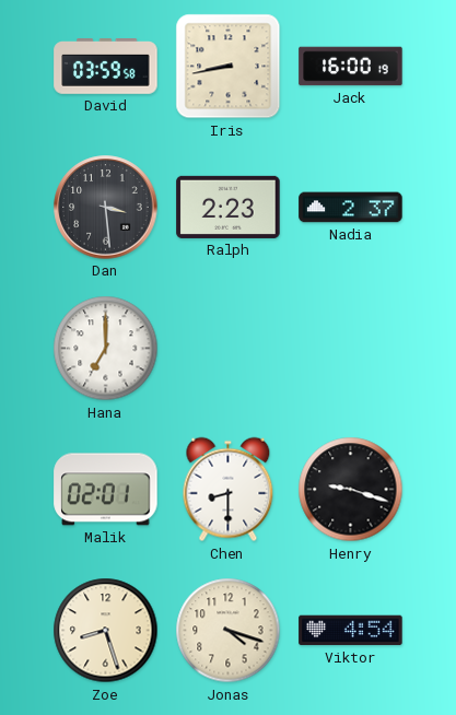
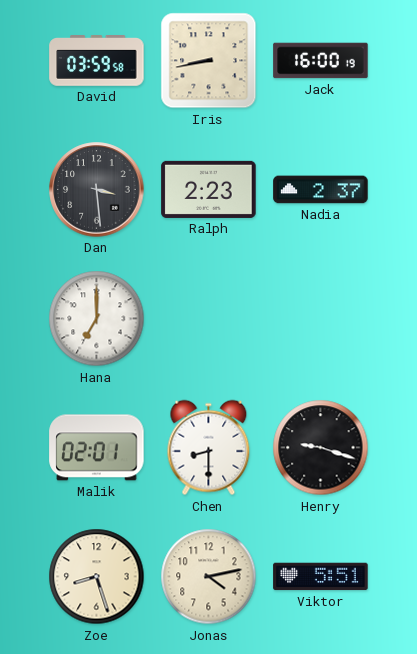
Jonas: 4:18 -> 4:13
Viktor: 4:54 -> 5:51
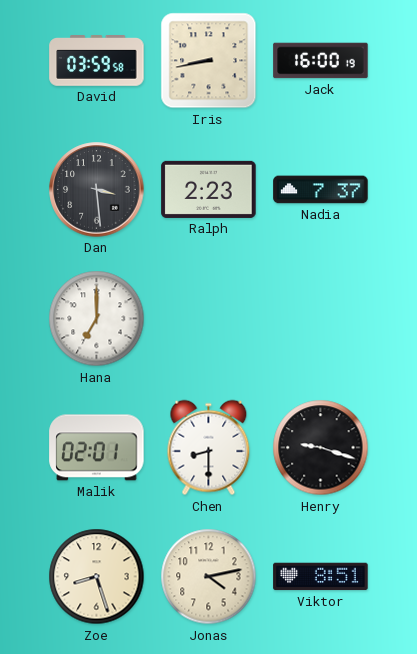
Nadia: 2:37 -> 7:37
Viktor: 5:51 -> 8:51
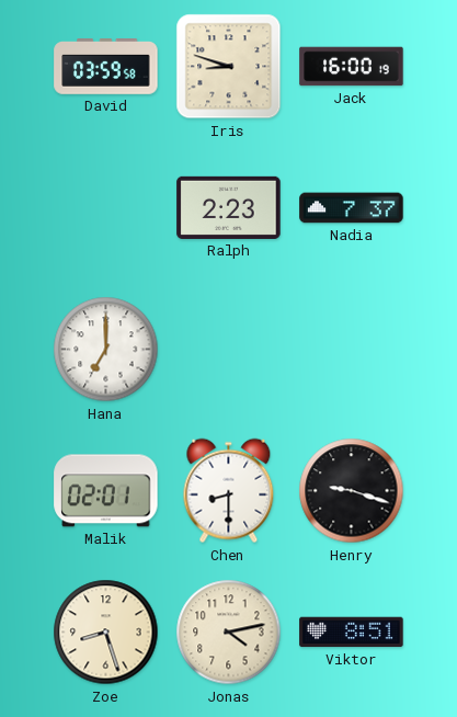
Iris: 8:43 -> 8:48
Dan: 3:29 -> none
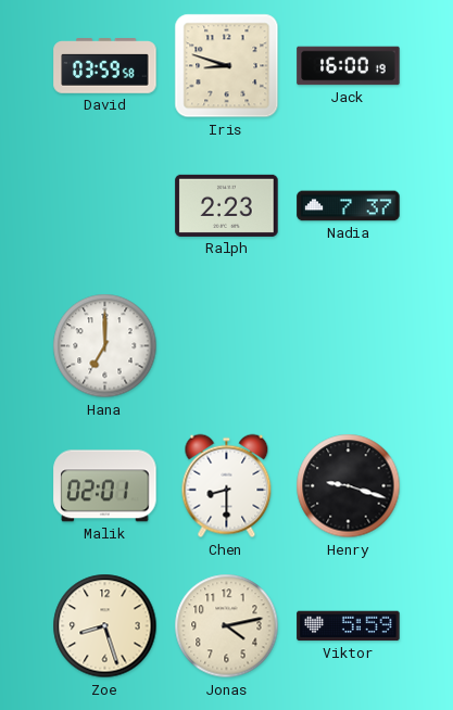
Viktor: 8:51 -> 5:59
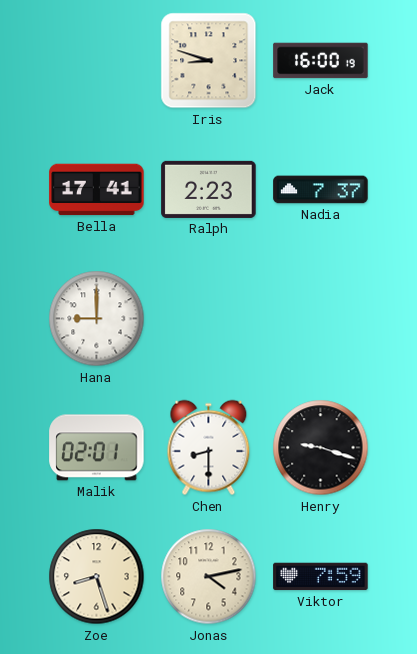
David: 03:59 -> none
Bella: none -> 17:41
Hana: 7:00 -> 9:00
Viktor: 5:59 -> 7:59
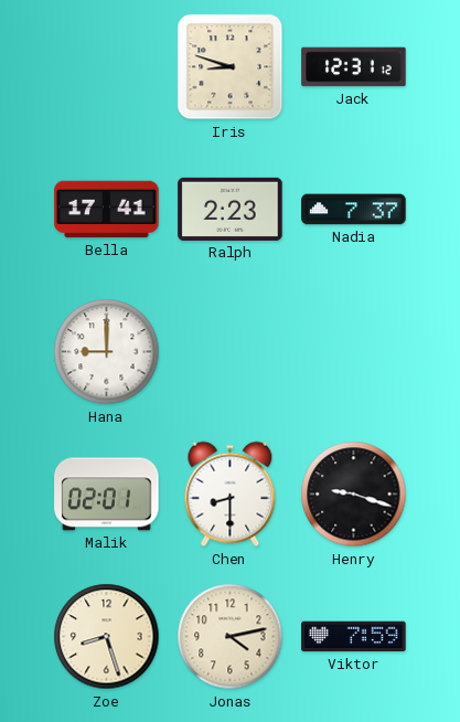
Jack: 16:00 -> 12:31
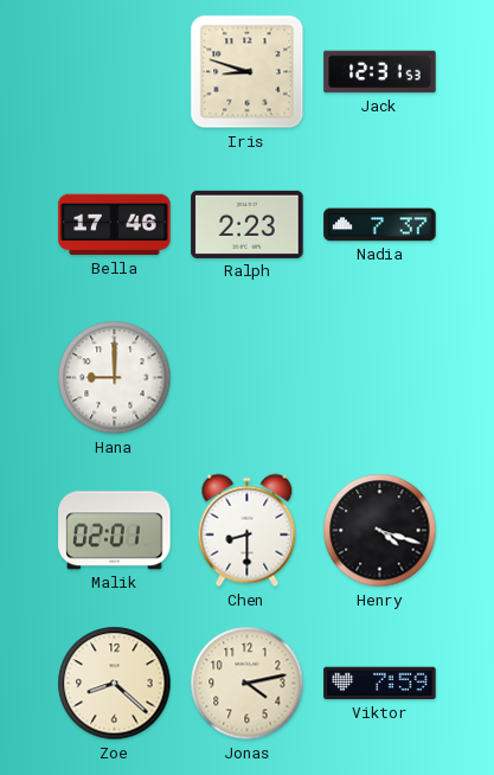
Jack: 12:31:12 -> 12:31:53
Bella: 17:41 -> 17:46
Henry: 9:18 -> 4:18
Zoe: 8:27 -> 8:22
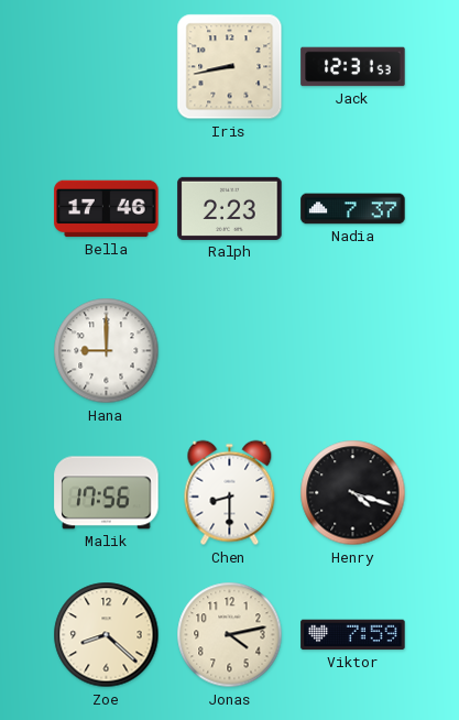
Iris: 8:48 -> 8:43
Malik: 02:01 -> 17:56
